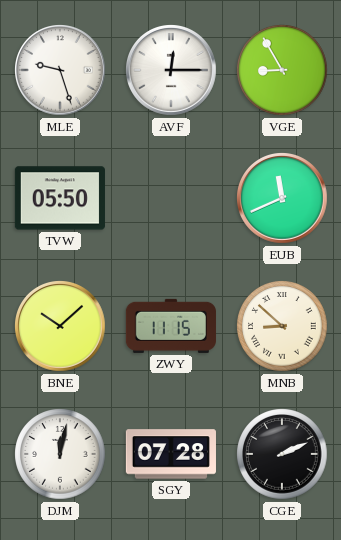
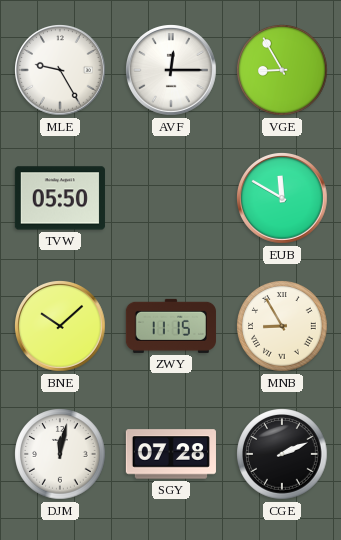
MLE: 9:27 -> 9:25
EUB: 11:41 -> 11:50
MNB: 8:52 -> 8:55
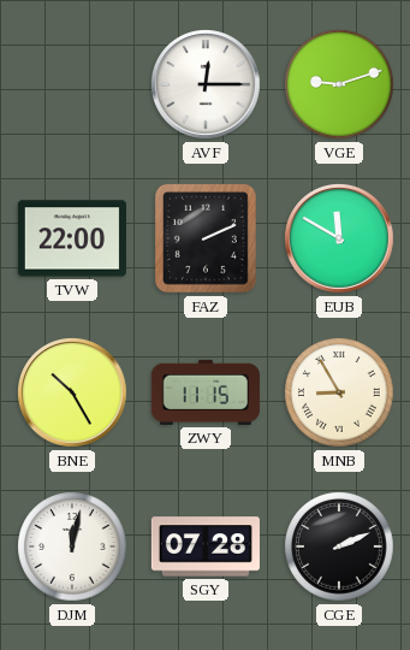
MLE: 9:25 -> none
VGE: 8:55 -> 9:12
TVW: 05:50 -> 22:00
FAZ: none -> 2:11
BNE: 10:08 -> 10:25
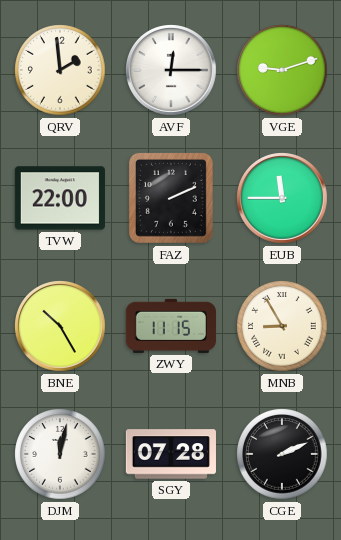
QRV: none -> 1:59
EUB: 11:50 -> 11:45
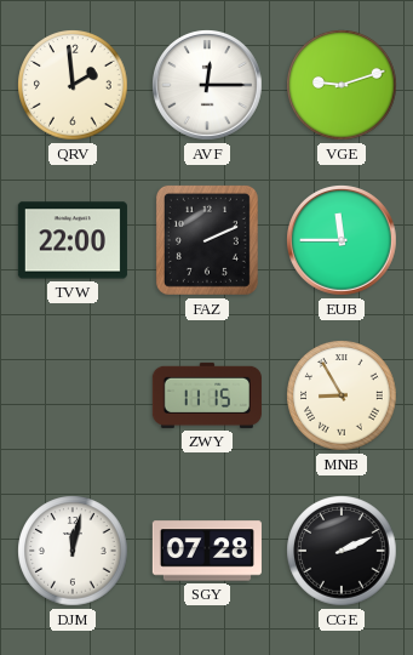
BNE: 10:25 -> none
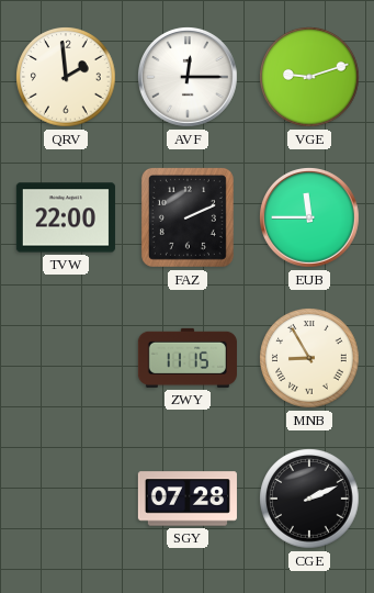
DJM: 12:02 -> none
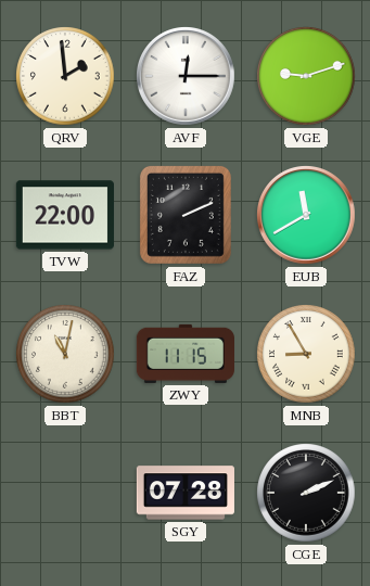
EUB: 11:45 -> 11:40
BBT: none -> 11:02
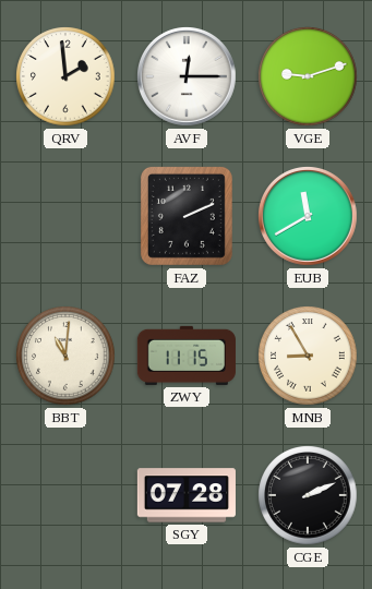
TVW: 22:00 -> none
BBT: 11:02 -> 11:01
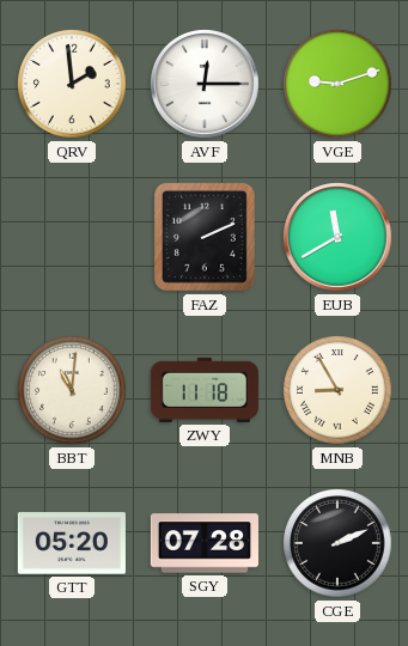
ZWY: 11:15 -> 11:18
GTT: none -> 05:20
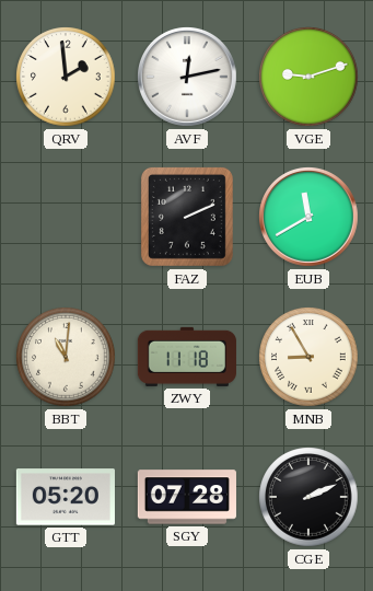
AVF: 12:15 -> 12:13
